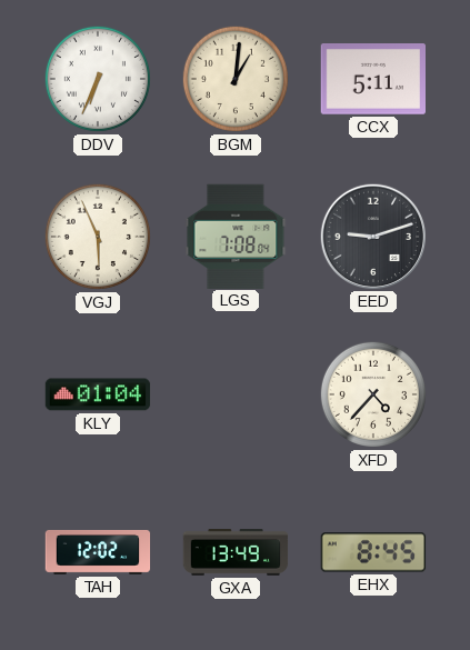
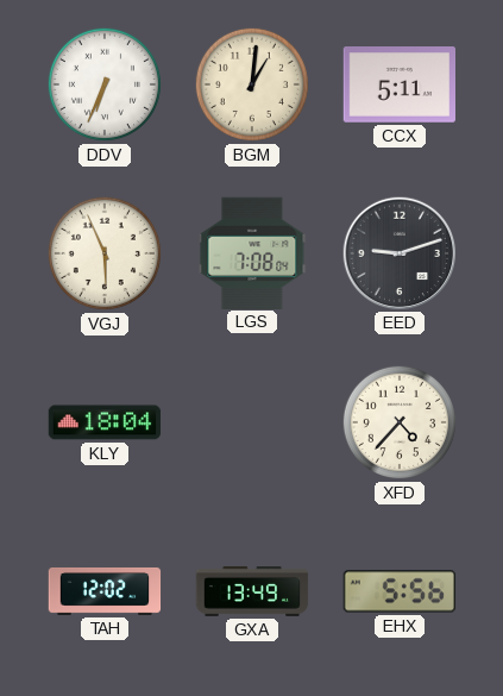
KLY: 01:04 -> 18:04
EHX: 8:45 -> 5:56
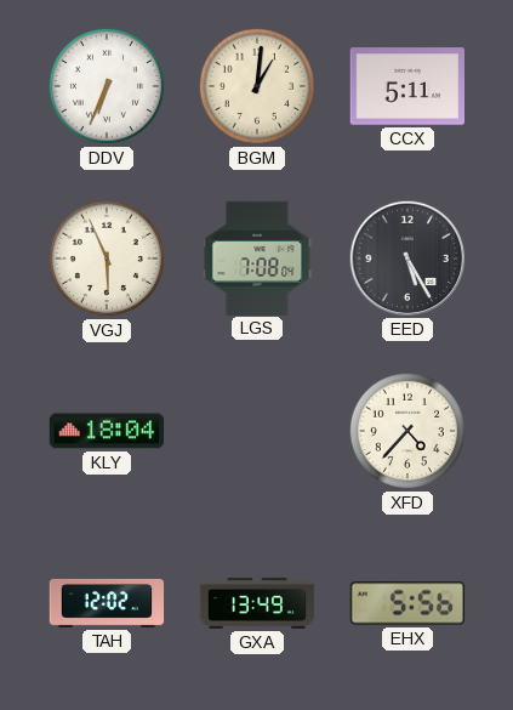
EED: 9:12 -> 5:25
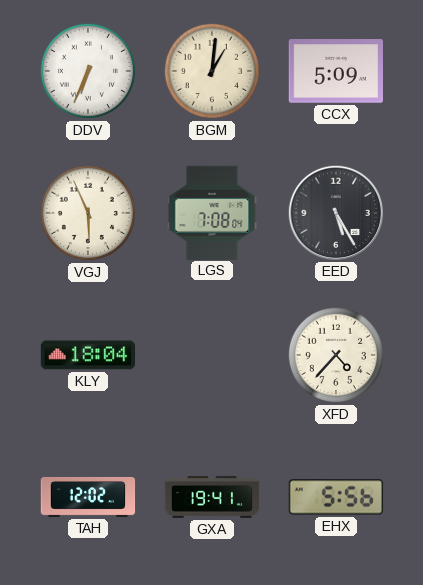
CCX: 5:11 -> 5:09
GXA: 13:49 -> 19:41
